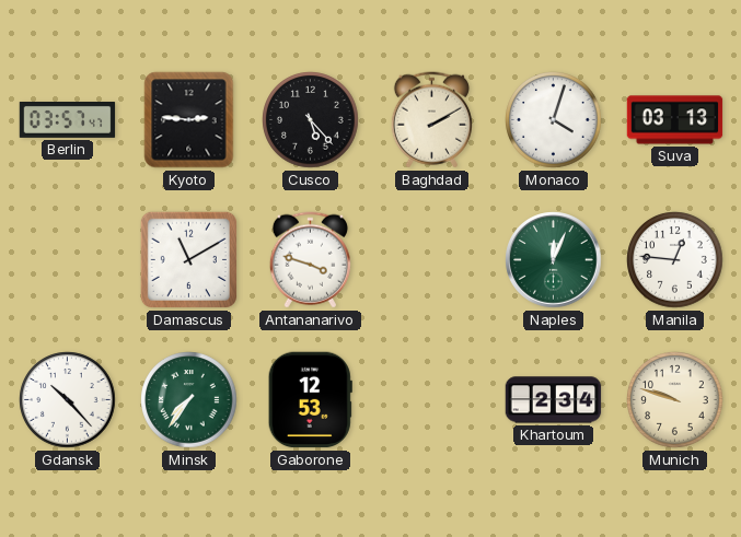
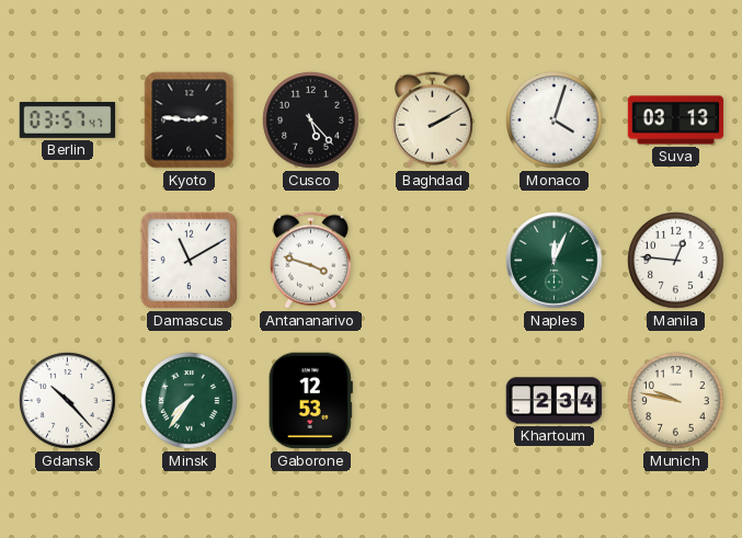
Munich: 9:48 -> 9:47
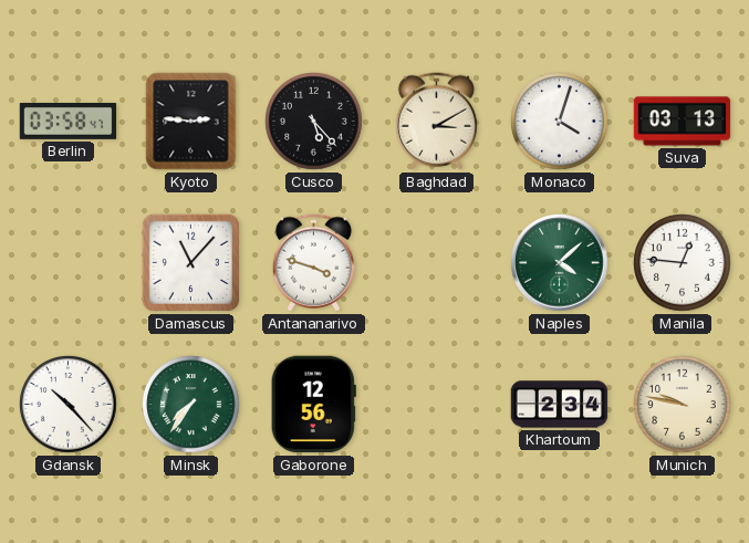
Berlin: 03:57 -> 03:58
Baghdad: 2:10 -> 3:10
Damascus: 11:10 -> 11:07
Naples: 12:04 -> 4:08
Gaborone: 12:53 -> 12:56
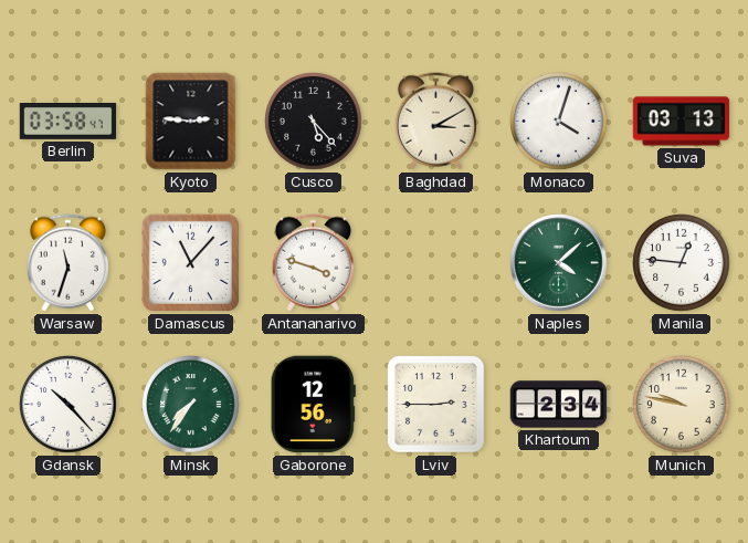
Warsaw: none -> 11:33
Lviv: none -> 2:45
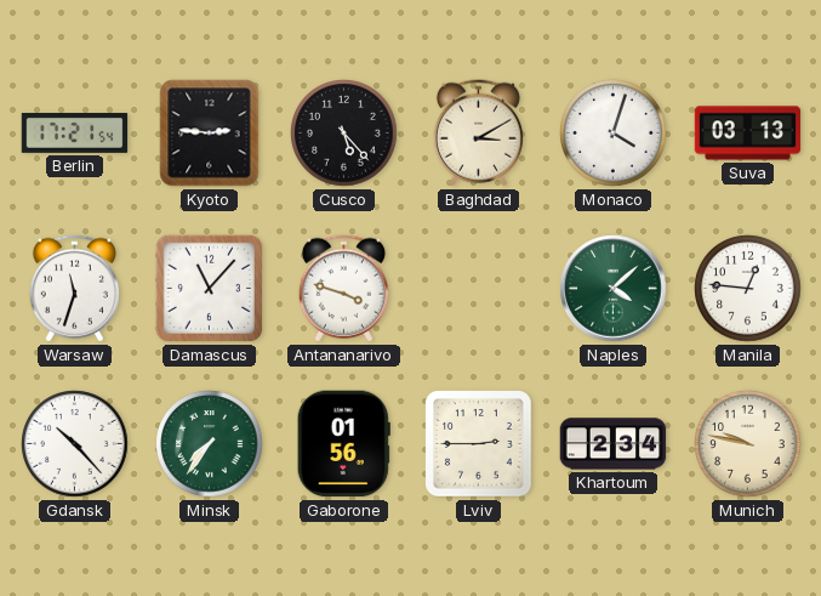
Berlin: 03:58 -> 17:21
Gaborone: 12:56 -> 01:56
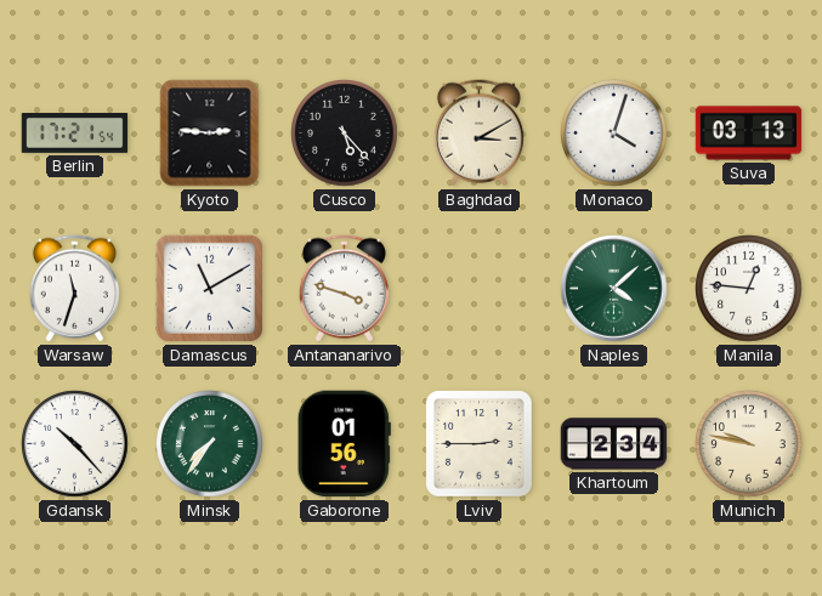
Damascus: 11:07 -> 11:10
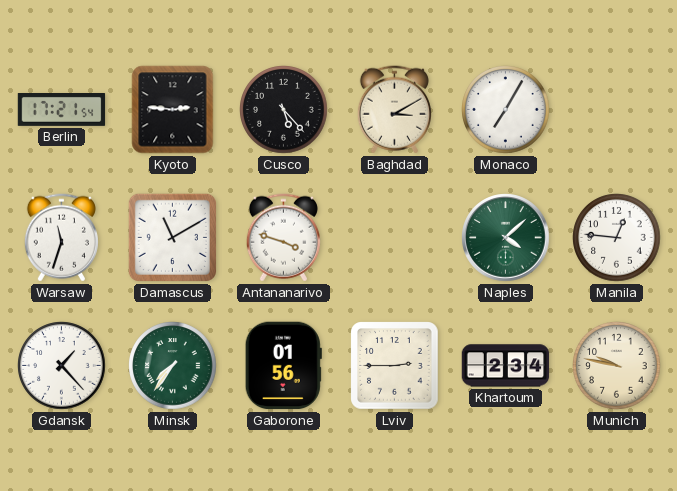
Monaco: 4:03 -> 7:05
Suva: 03:13 -> none
Gdansk: 10:23 -> 1:23
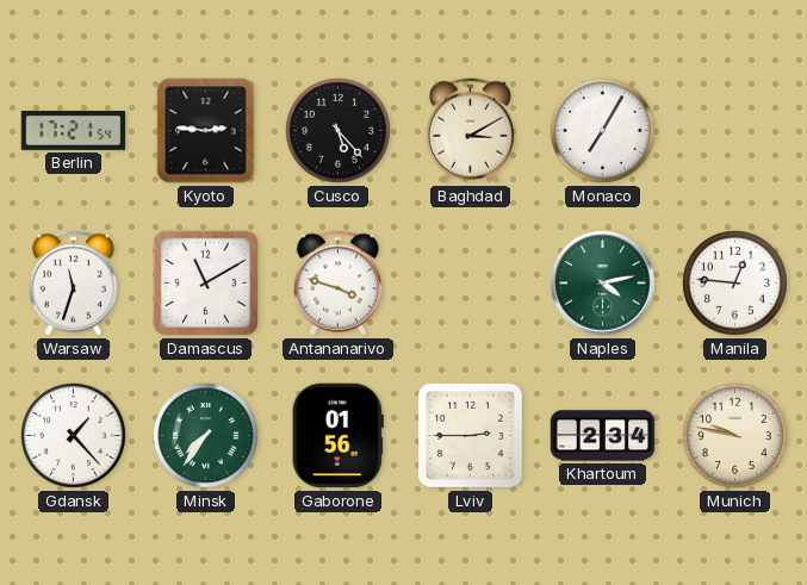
Naples: 4:08 -> 4:13
